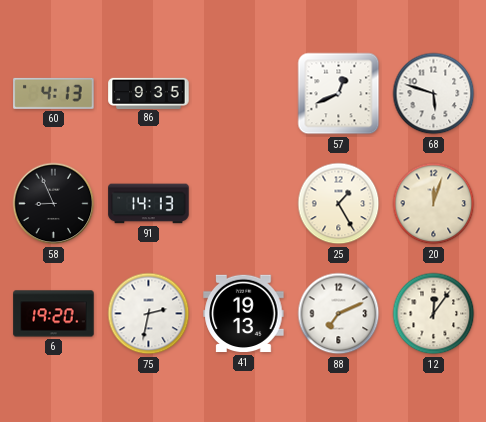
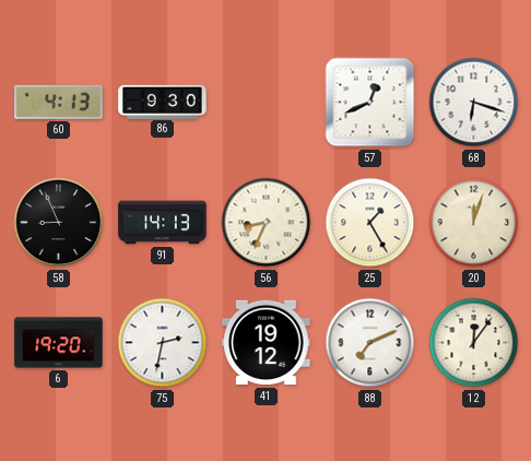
86: 9:35 -> 9:30
68: 5:48 -> 6:18
56: none -> 8:34
41: 19:13 -> 19:12
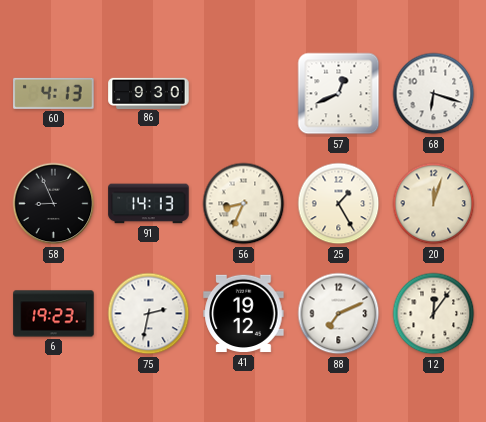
6: 19:20 -> 19:23
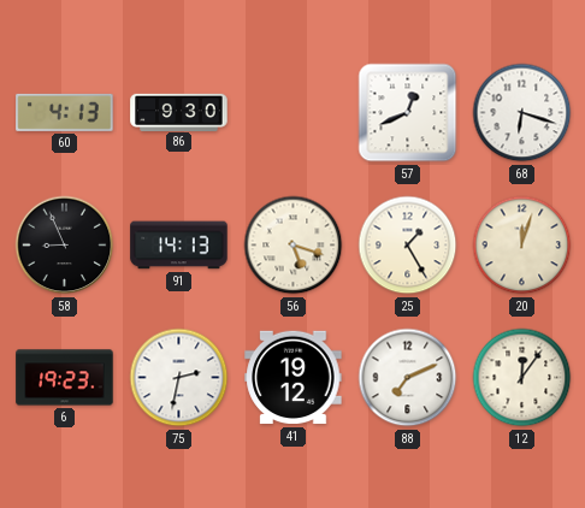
56: 8:34 -> 5:18
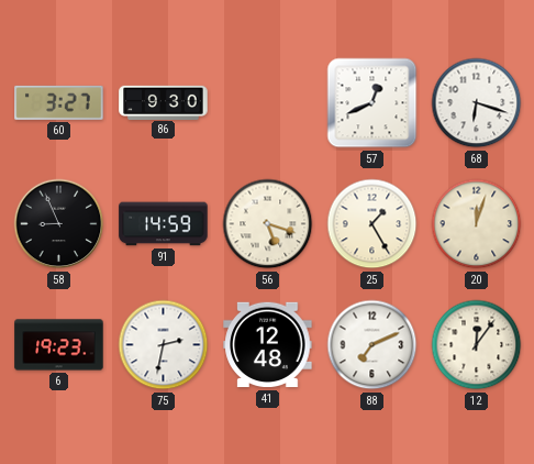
60: 4:13 -> 3:27
91: 14:13 -> 14:59
41: 19:12 -> 12:48
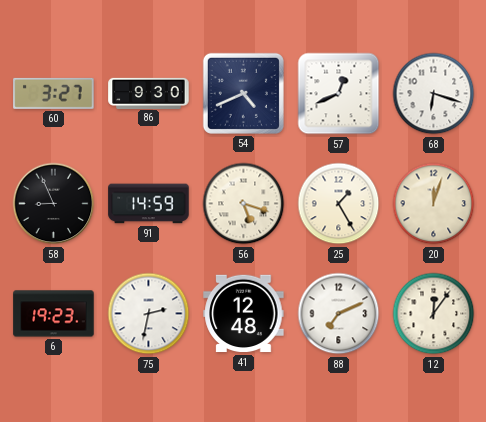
54: none -> 4:41
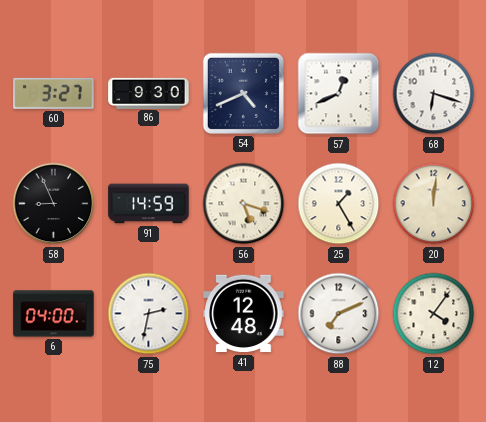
20: 12:03 -> 12:01
6: 19:23 -> 04:00
12: 12:06 -> 4:06
